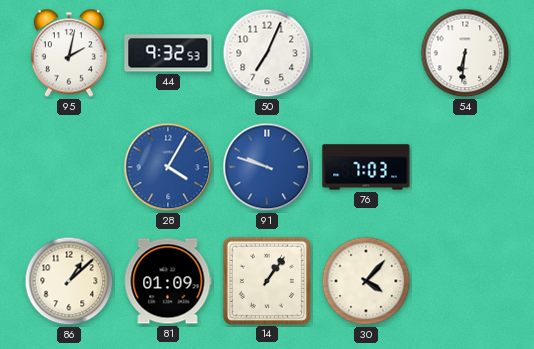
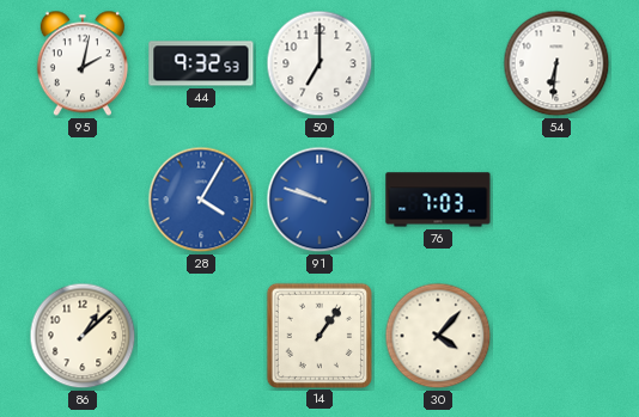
50: 7:04 -> 7:00
81: 01:09 -> none
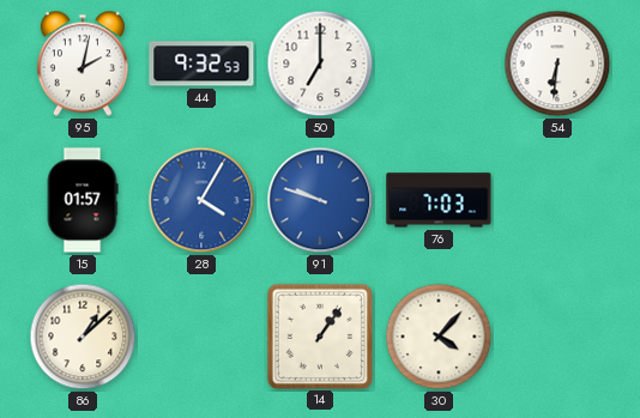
15: none -> 01:57
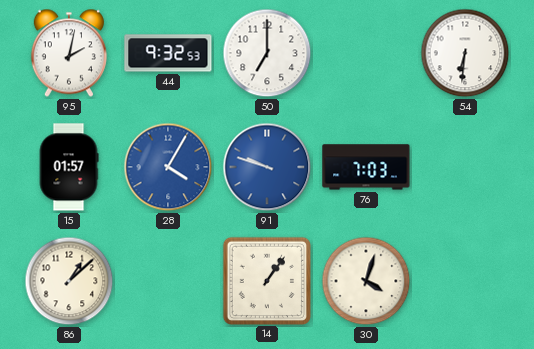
30: 4:07 -> 4:03
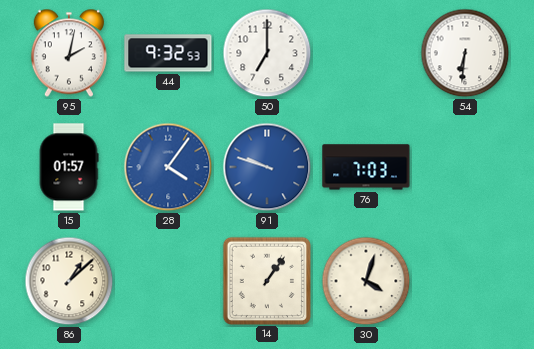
28: 4:05 -> 4:06
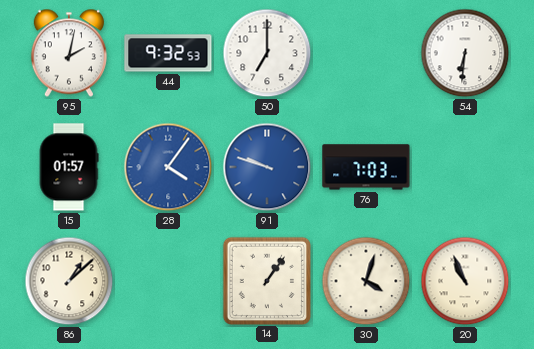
20: none -> 10:56
